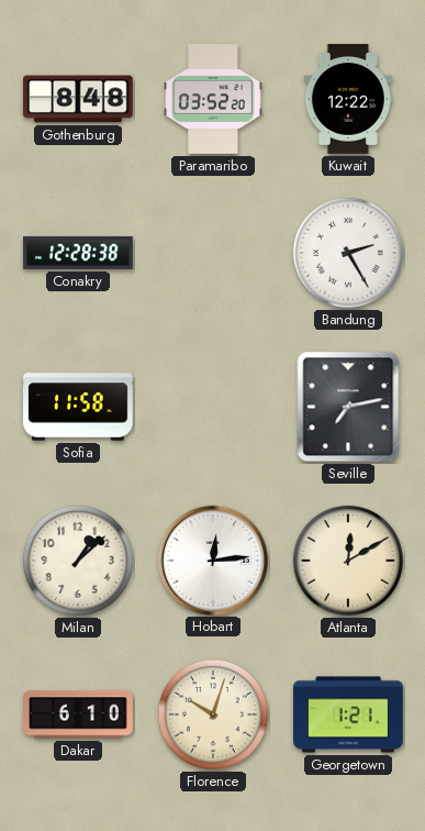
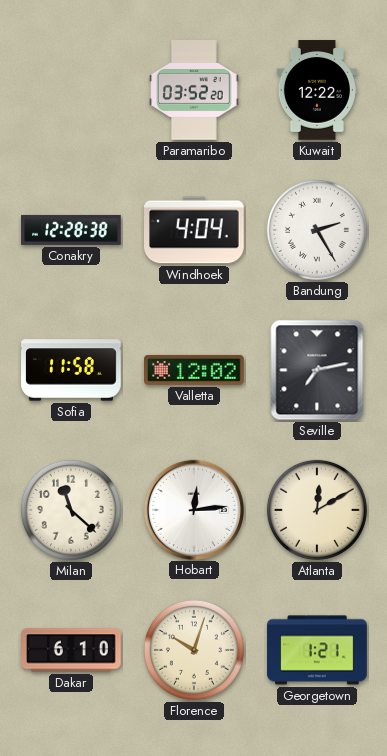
Gothenburg: 8:48 -> none
Windhoek: none -> 4:04
Valletta: none -> 12:02
Milan: 1:08 -> 11:22
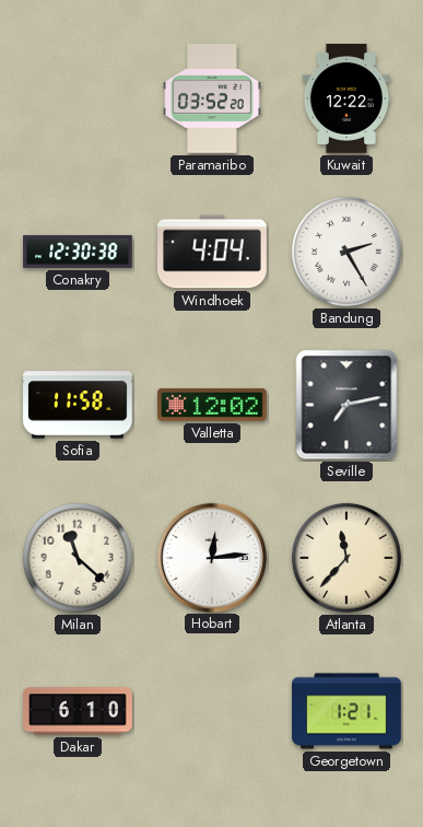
Conakry: 12:28 -> 12:30
Atlanta: 12:10 -> 11:37
Florence: 10:03 -> none
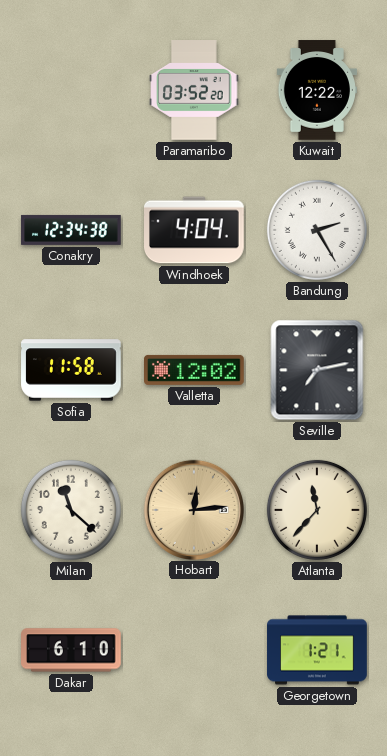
Conakry: 12:30 -> 12:34
Hobart dial: white -> champagne
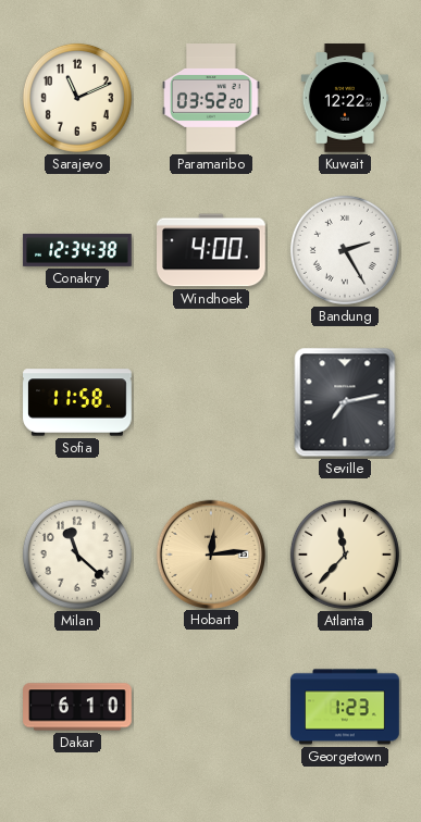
Sarajevo: none -> 11:11
Windhoek: 4:04 -> 4:00
Valletta: 12:02 -> none
Georgetown: 1:21 -> 1:23
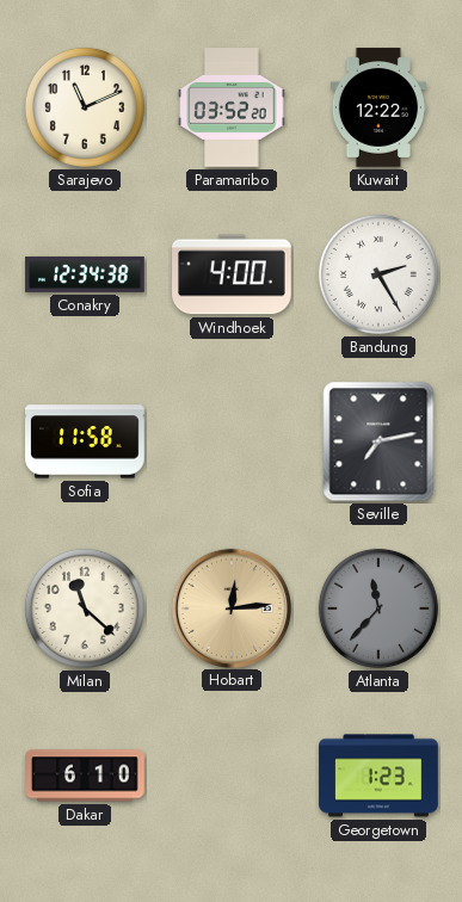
Atlanta dial: cream -> grey
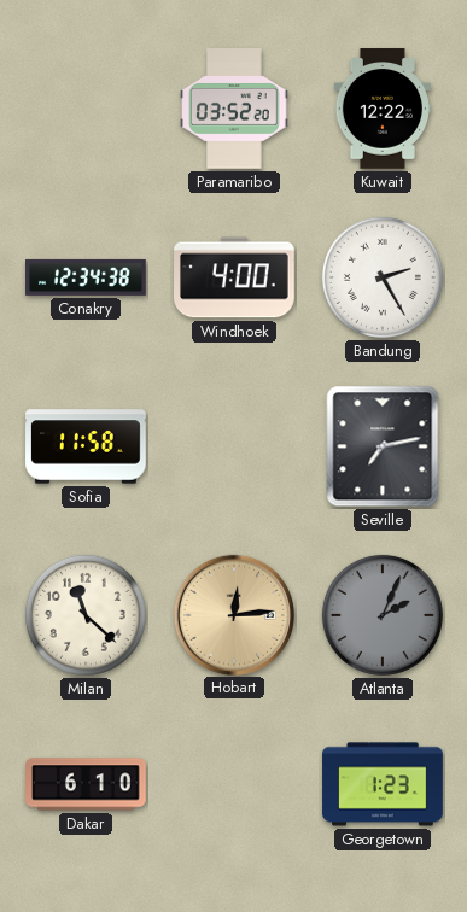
Sarajevo: 11:11 -> none
Atlanta: 11:37 -> 2:04
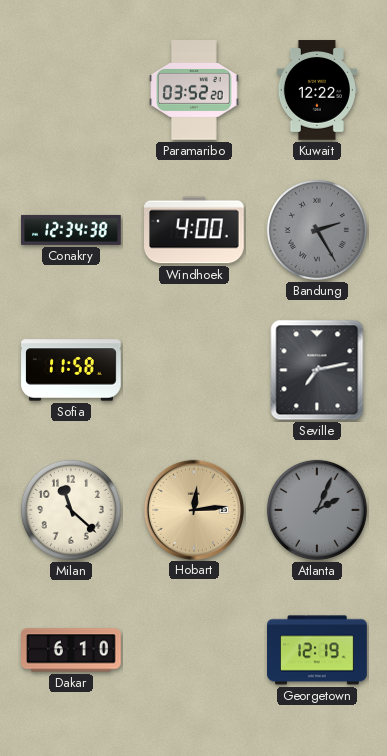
Bandung dial: white -> grey
Georgetown: 1:23 -> 12:19
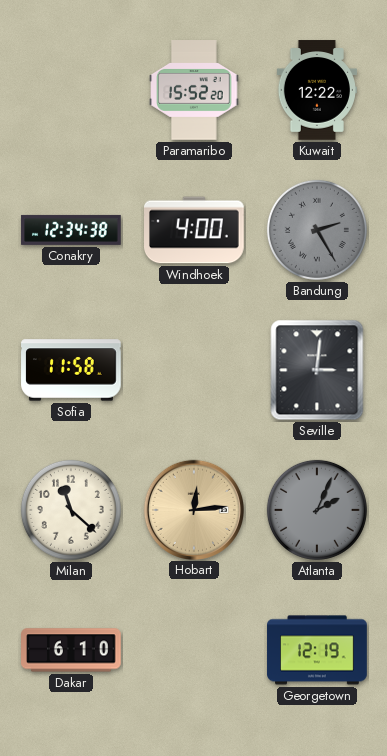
Paramaribo: 03:52 -> 15:52
Seville: 7:13 -> 3:01
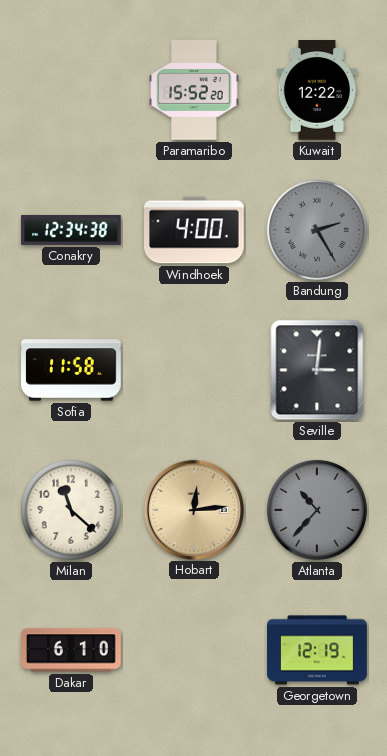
Atlanta: 2:04 -> 10:37
